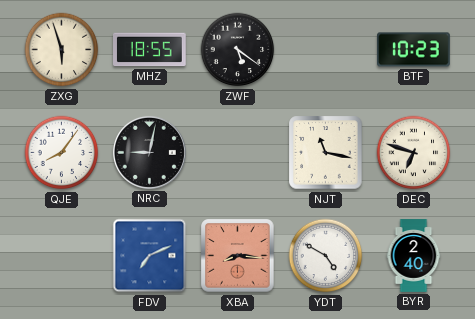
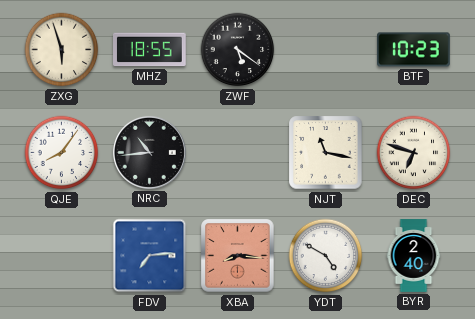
NRC: 9:02 -> 10:44
FDV: 7:11 -> 7:14
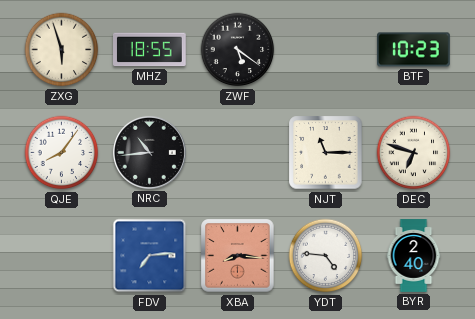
NJT: 11:17 -> 11:15
YDT: 4:50 -> 4:46
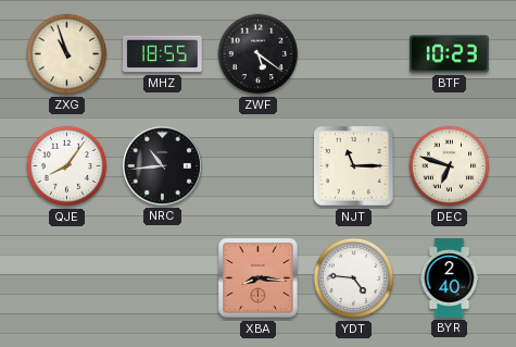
ZXG: 5:57 -> 10:57
FDV: 7:14 -> none
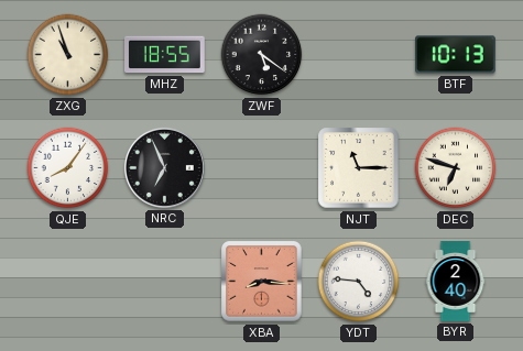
BTF: 10:23 -> 10:13
NRC: 10:44 -> 6:56
